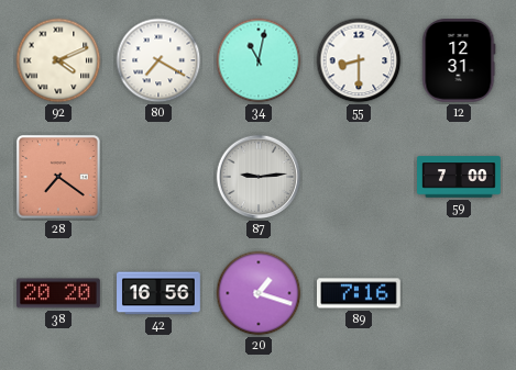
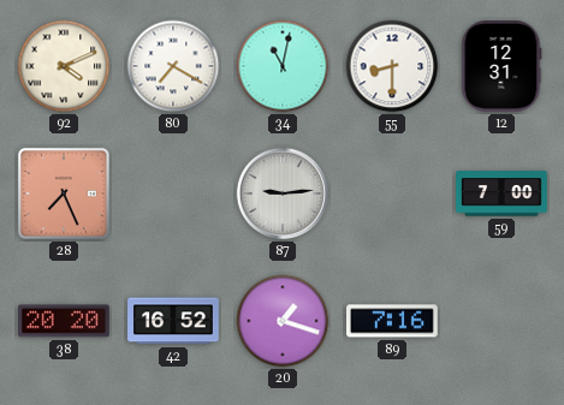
28: 7:21 -> 7:26
42: 16:56 -> 16:52
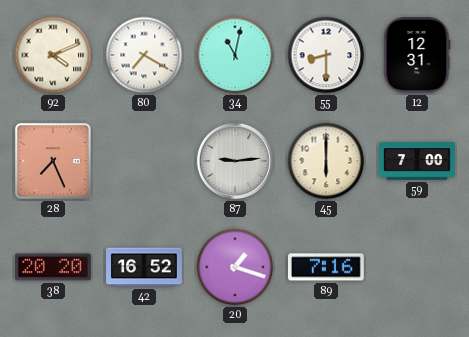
45: none -> 6:00
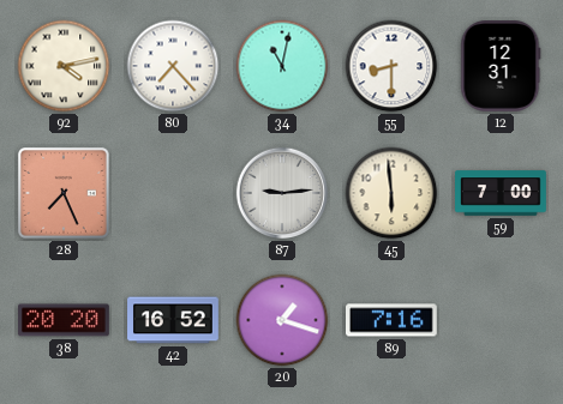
92: 4:11 -> 4:13
80: 7:20 -> 7:23
45: 6:00 -> 5:59
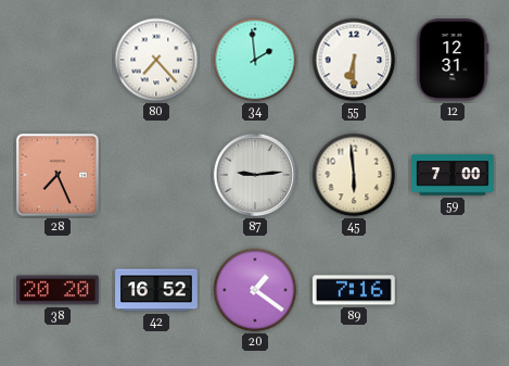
92: 4:13 -> none
34: 11:02 -> 1:59
55: 8:30 -> 6:30
20: 1:18 -> 1:21
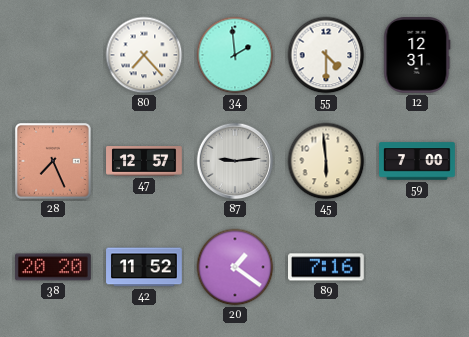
55: 6:30 -> 4:30
47: none -> 12:57
42: 16:52 -> 11:52
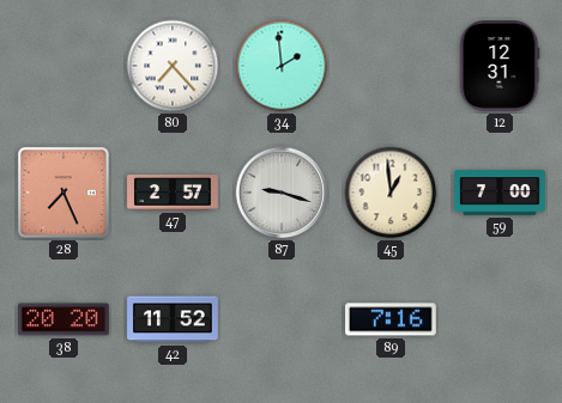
55: 4:30 -> none
47: 12:57 -> 2:57
87: 9:14 -> 9:18
45: 5:59 -> 12:59
20: 1:21 -> none
